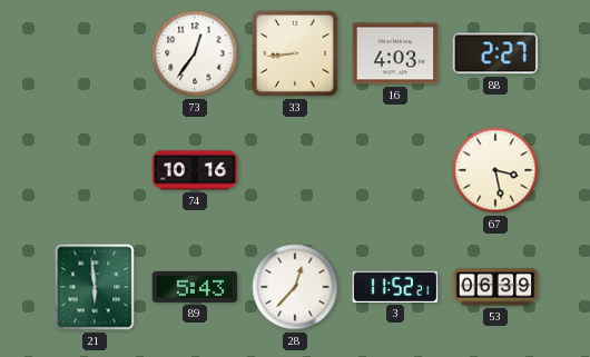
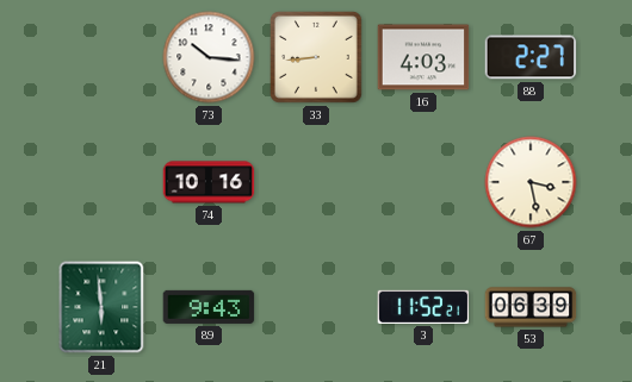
73: 12:36 -> 10:16
89: 5:43 -> 9:43
28: 12:37 -> none
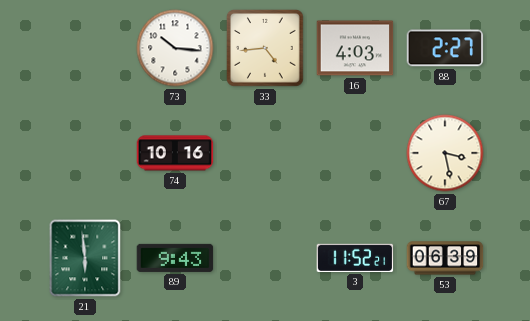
33: 8:44 -> 4:44
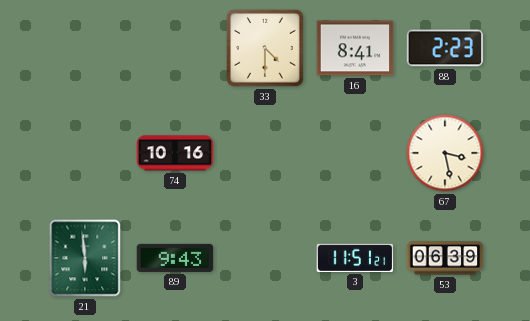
73: 10:16 -> none
33: 4:44 -> 4:30
16: 4:03 -> 8:41
88: 2:27 -> 2:23
3: 11:52 -> 11:51
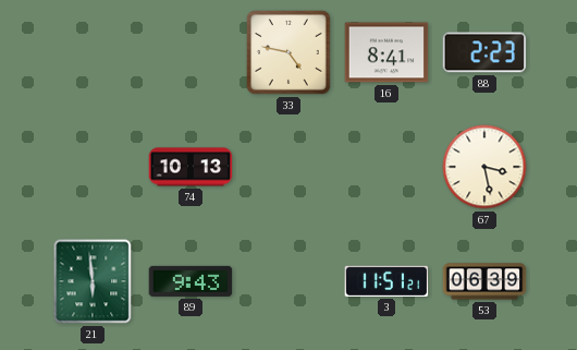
33: 4:30 -> 4:47
74: 10:16 -> 10:13
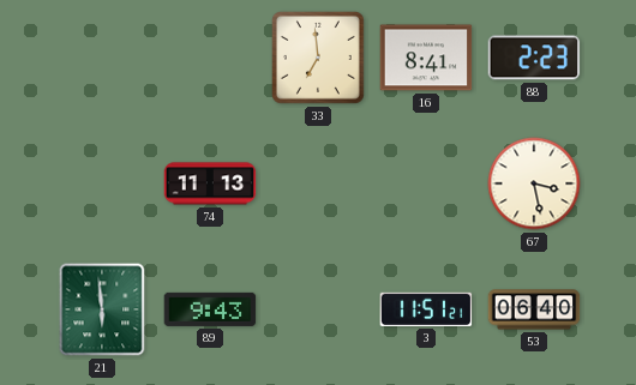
33: 4:47 -> 6:59
74: 10:13 -> 11:13
53: 06:39 -> 06:40
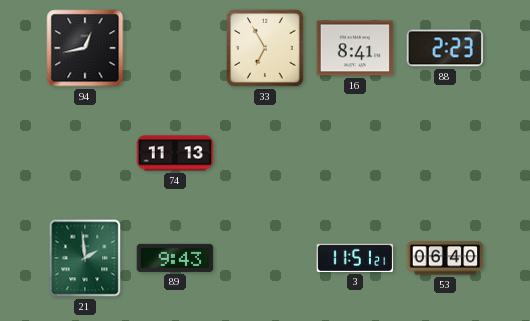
94: none -> 12:43
33: 6:59 -> 6:55
67: 3:28 -> none
21: 5:59 -> 1:59
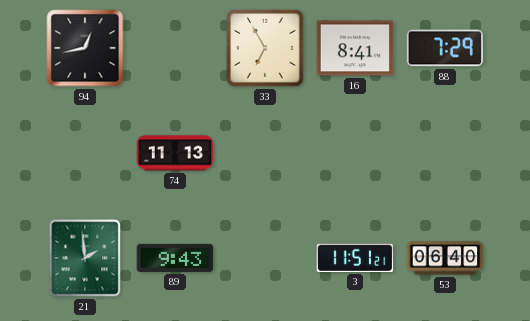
88: 2:23 -> 7:29
